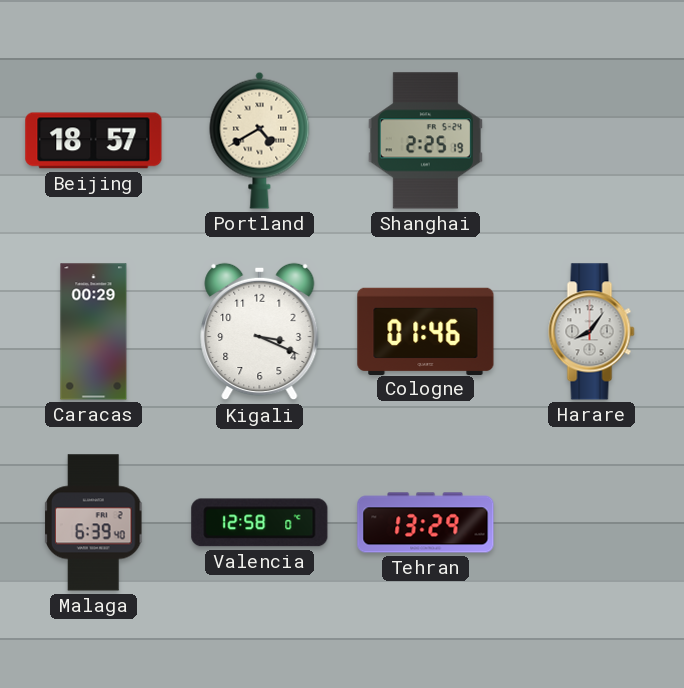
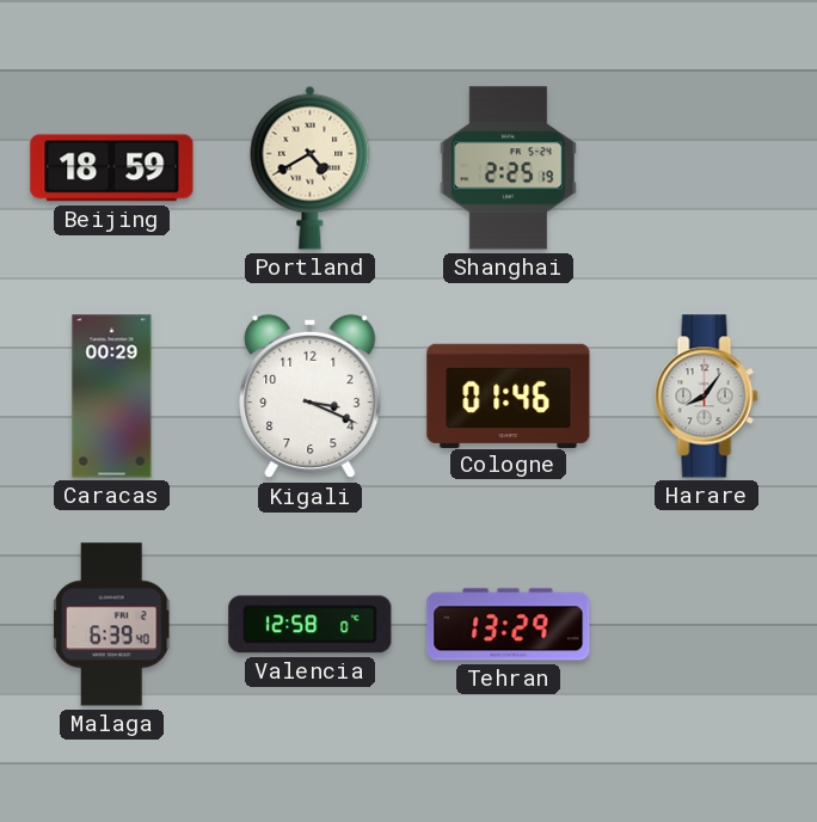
Beijing: 18:57 -> 18:59
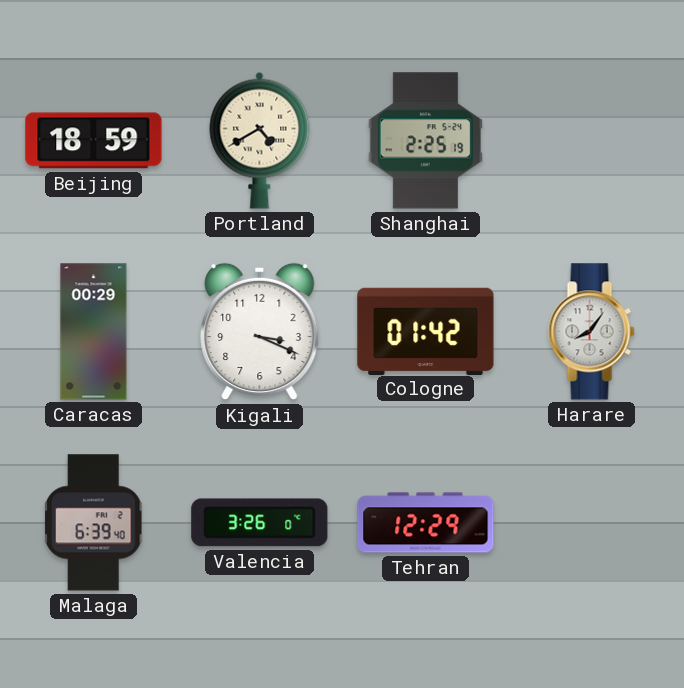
Cologne: 01:46 -> 01:42
Valencia: 12:58 -> 3:26
Tehran: 13:29 -> 12:29
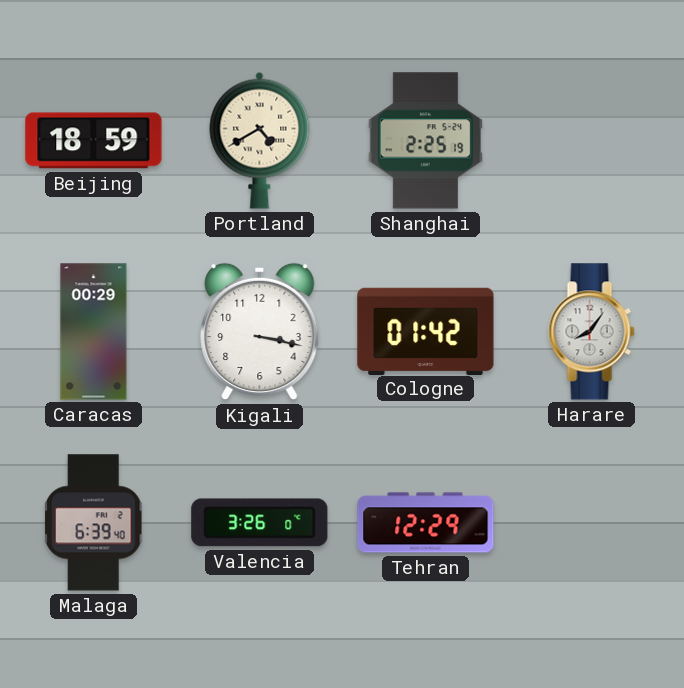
Kigali: 3:19 -> 3:17
